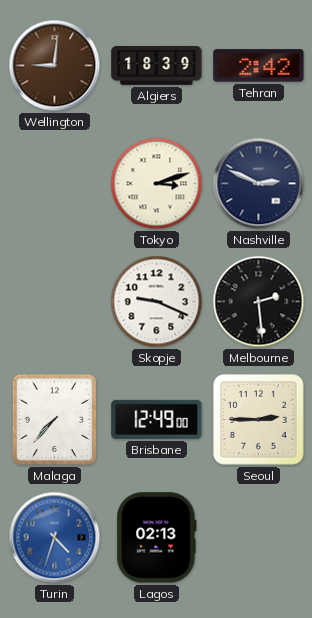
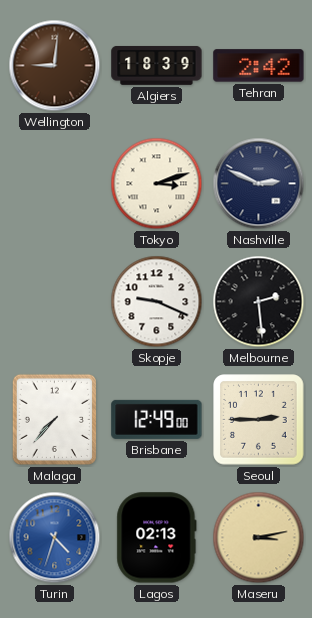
Maseru: none -> 3:13
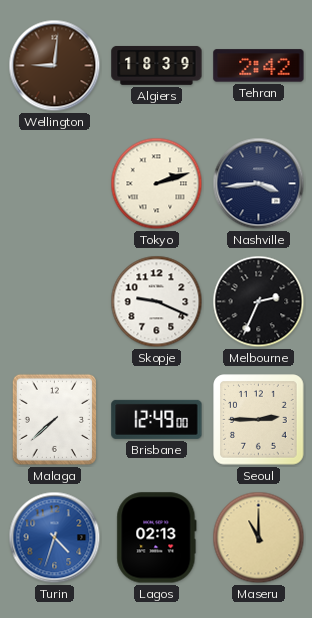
Tokyo: 3:12 -> 2:12
Nashville: 2:49 -> 3:44
Melbourne: 2:29 -> 2:34
Malaga: 7:37 -> 7:38
Maseru: 3:13 -> 11:00
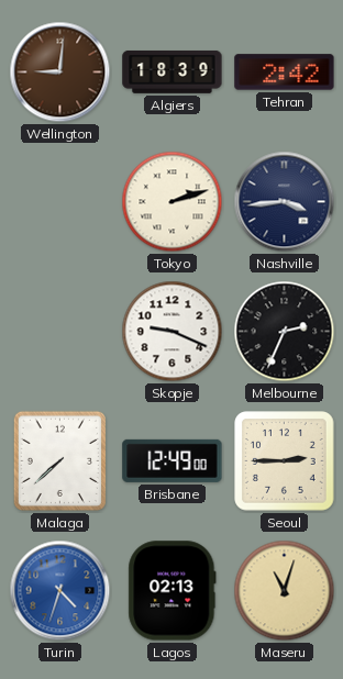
Maseru: 11:00 -> 11:03
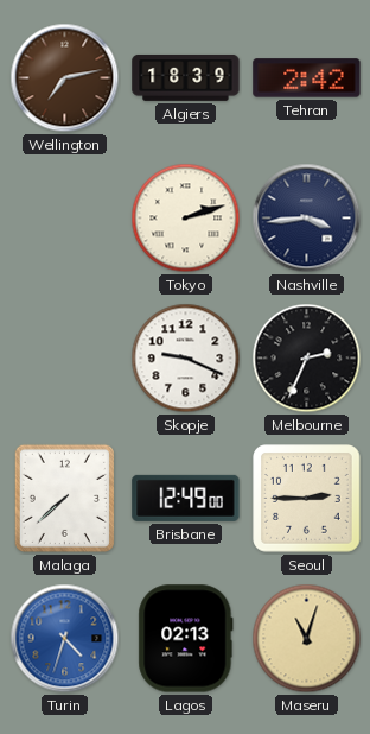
Wellington: 9:01 -> 7:13
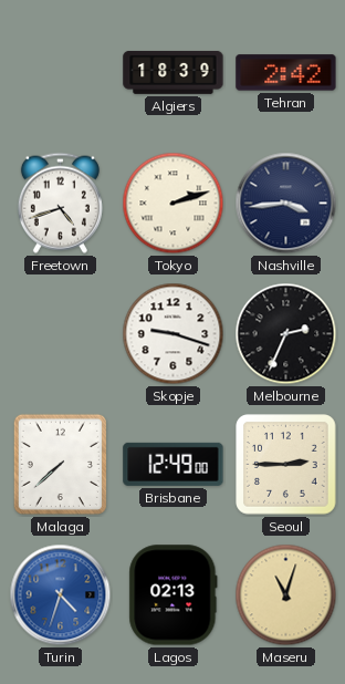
Wellington: 7:13 -> none
Freetown: none -> 4:42
Skopje: 9:19 -> 9:18
